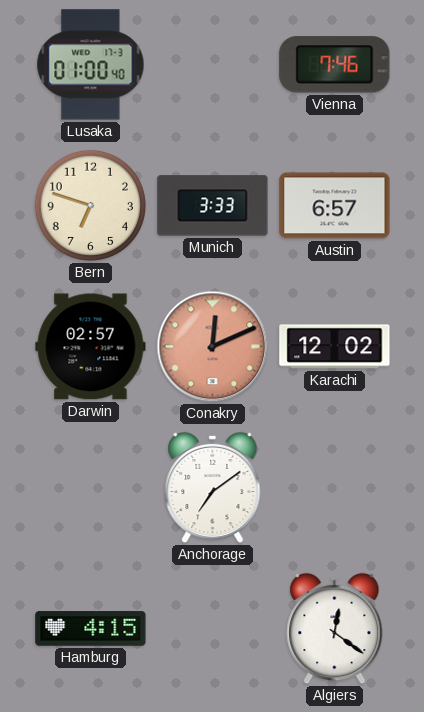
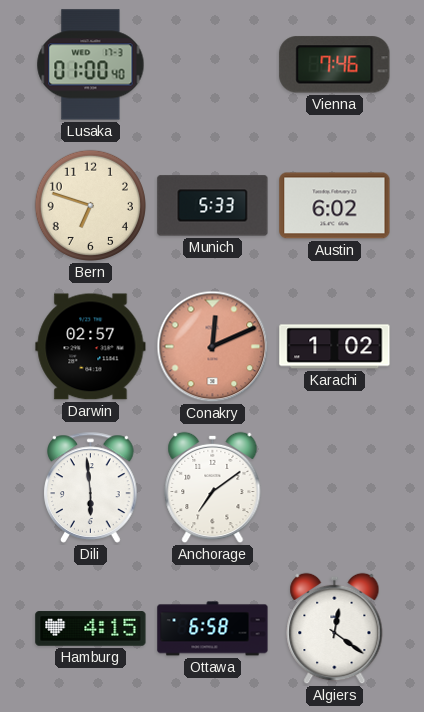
Munich: 3:33 -> 5:33
Austin: 6:57 -> 6:02
Karachi: 12:02 -> 1:02
Dili: none -> 5:59
Ottawa: none -> 6:58
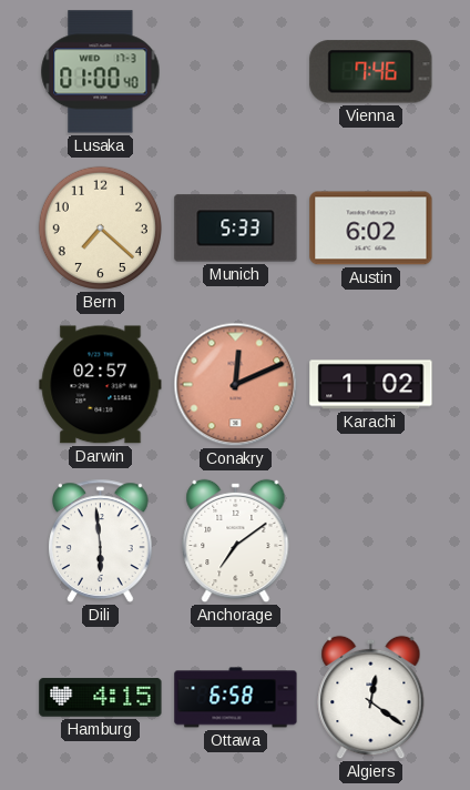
Bern: 6:48 -> 7:22
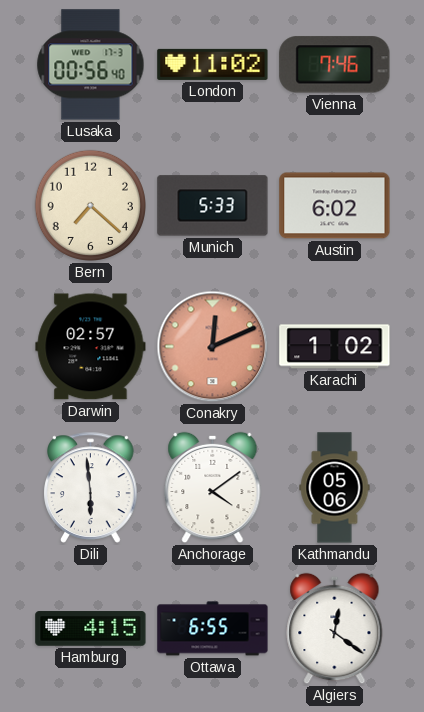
Lusaka: 01:00 -> 00:56
London: none -> 11:02
Anchorage: 7:09 -> 4:09
Kathmandu: none -> 05:06
Ottawa: 6:58 -> 6:55
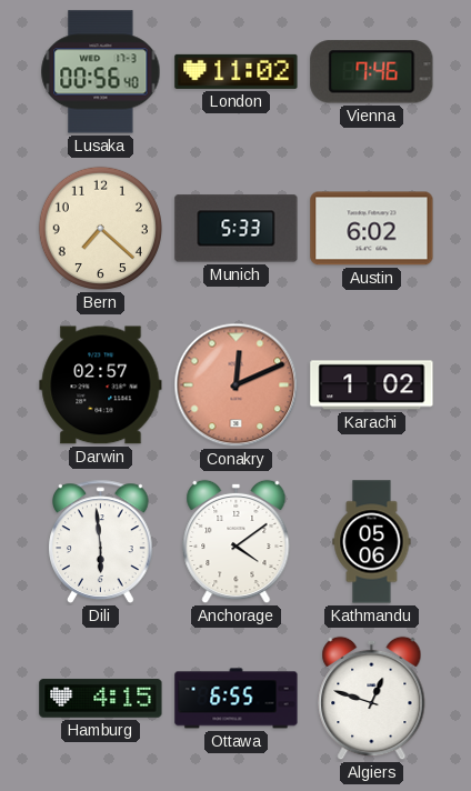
Algiers: 12:21 -> 12:48
